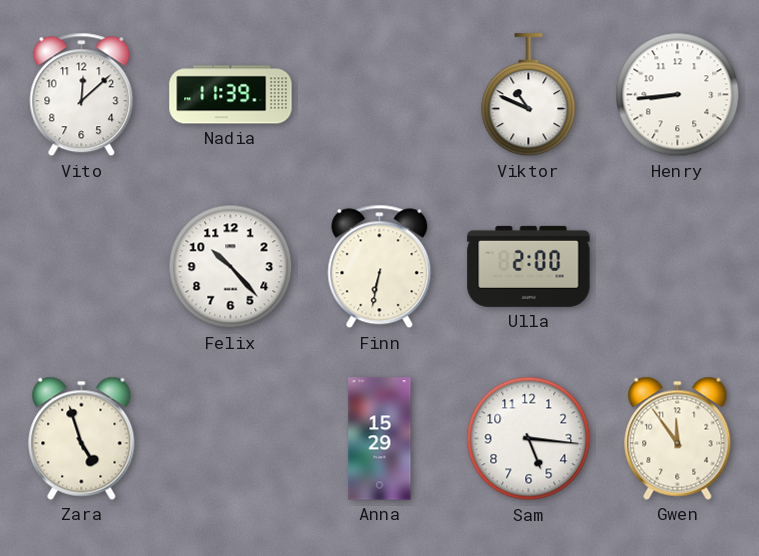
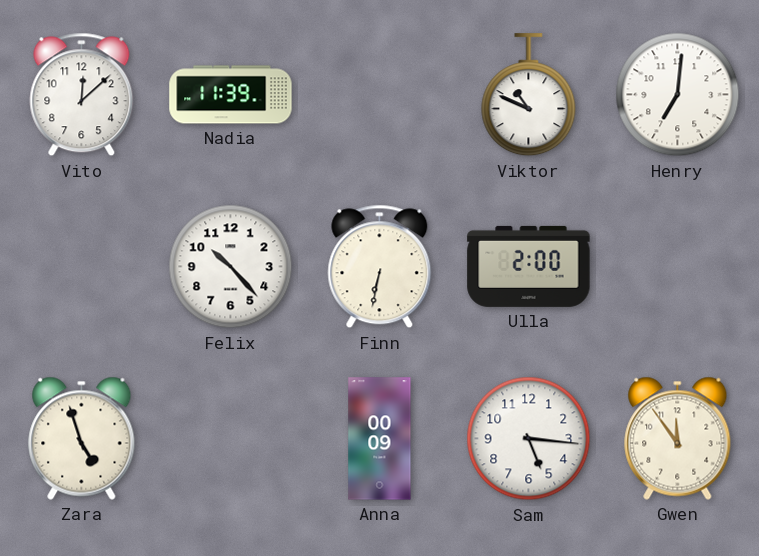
Henry: 8:44 -> 7:01
Anna: 15:29 -> 00:09
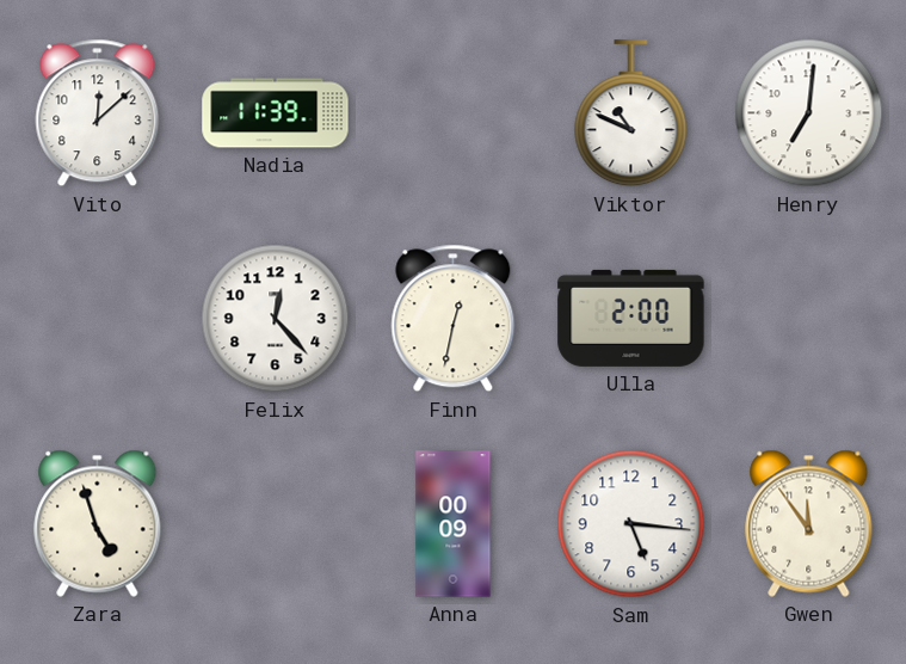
Felix: 10:23 -> 12:23
Finn: 6:32 -> 12:32
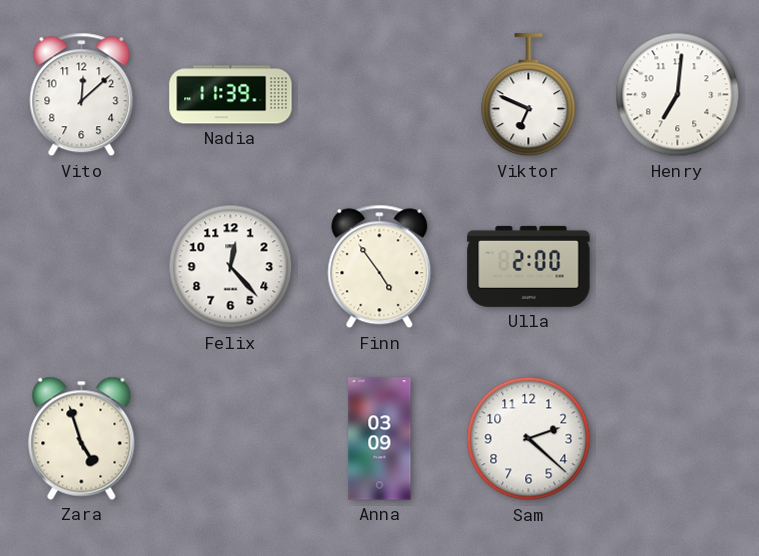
Viktor: 10:49 -> 6:49
Finn: 12:32 -> 4:54
Anna: 00:09 -> 03:09
Sam: 5:16 -> 2:22
Gwen: 11:54 -> none
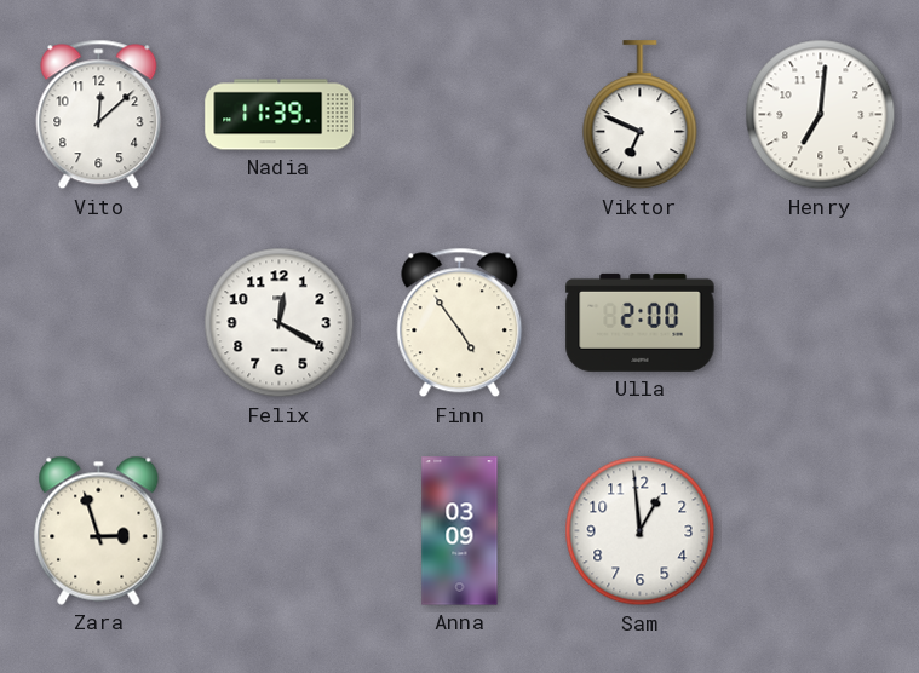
Felix: 12:23 -> 12:20
Zara: 4:57 -> 2:57
Sam: 2:22 -> 12:59
